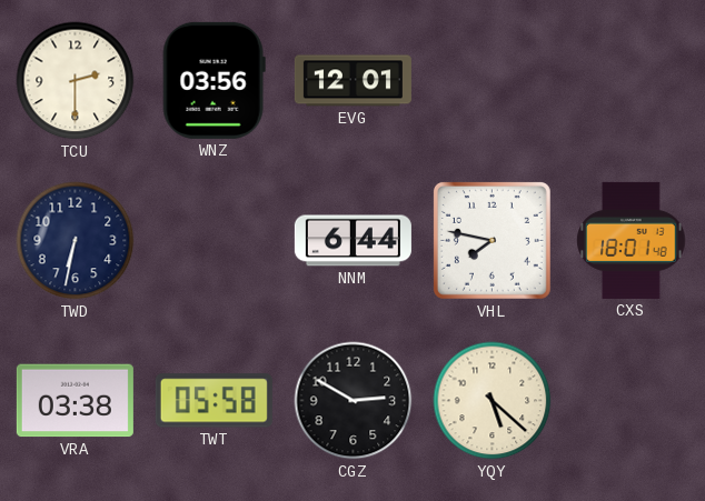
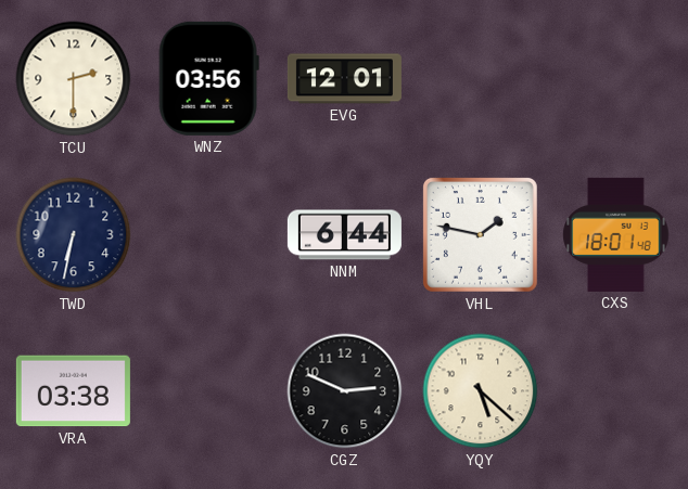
VHL: 7:47 -> 1:47
TWT: 05:58 -> none
CGZ: 2:50 -> 2:49
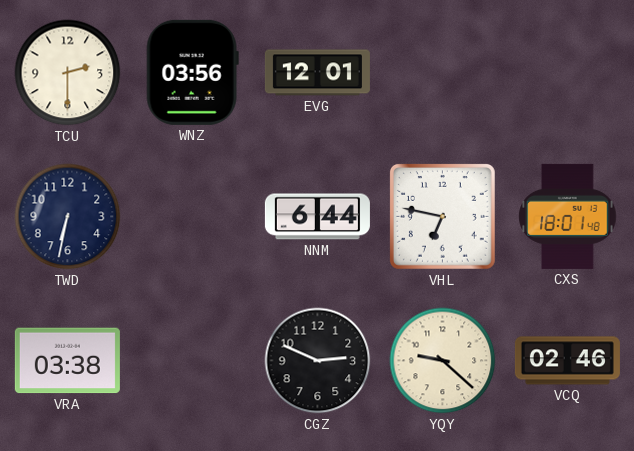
VHL: 1:47 -> 6:47
YQY: 5:22 -> 9:22
VCQ: none -> 02:46
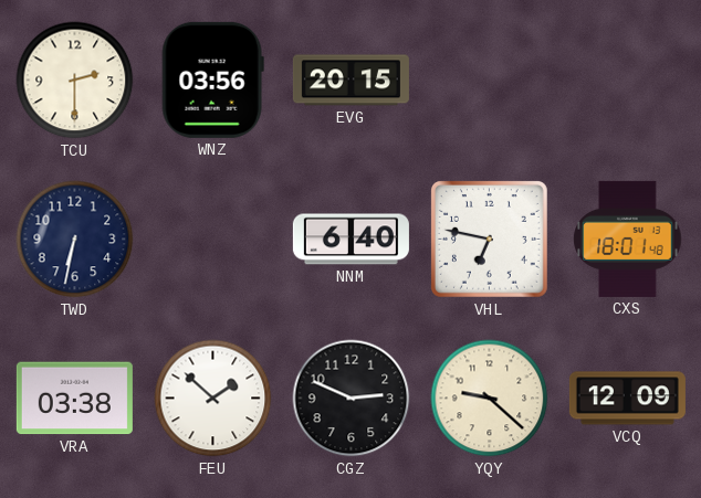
EVG: 12:01 -> 20:15
NNM: 6:44 -> 6:40
FEU: none -> 1:52
VCQ: 02:46 -> 12:09
